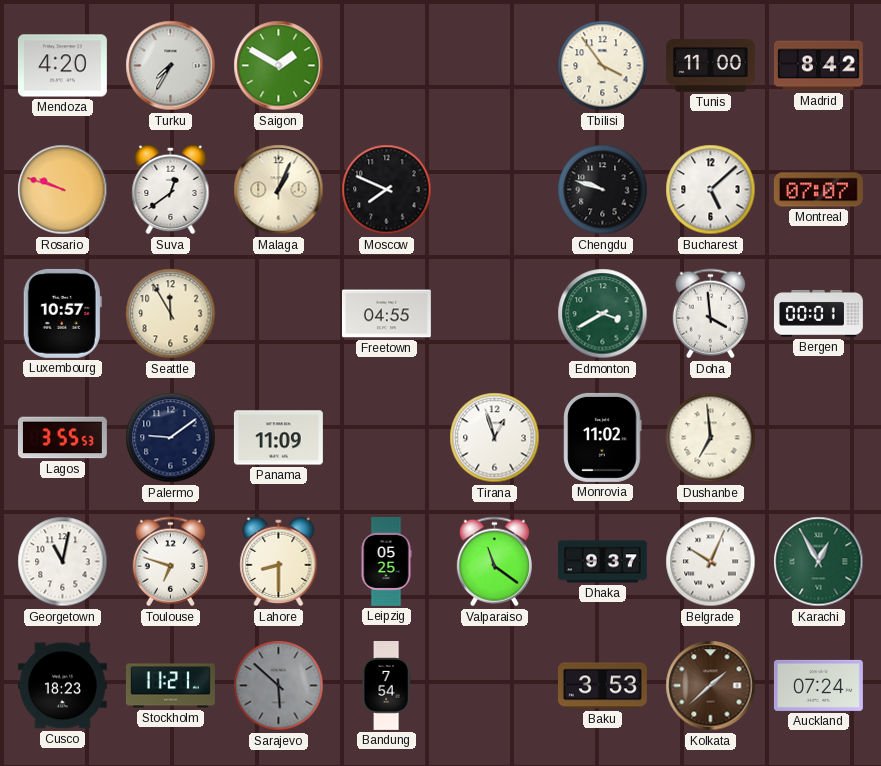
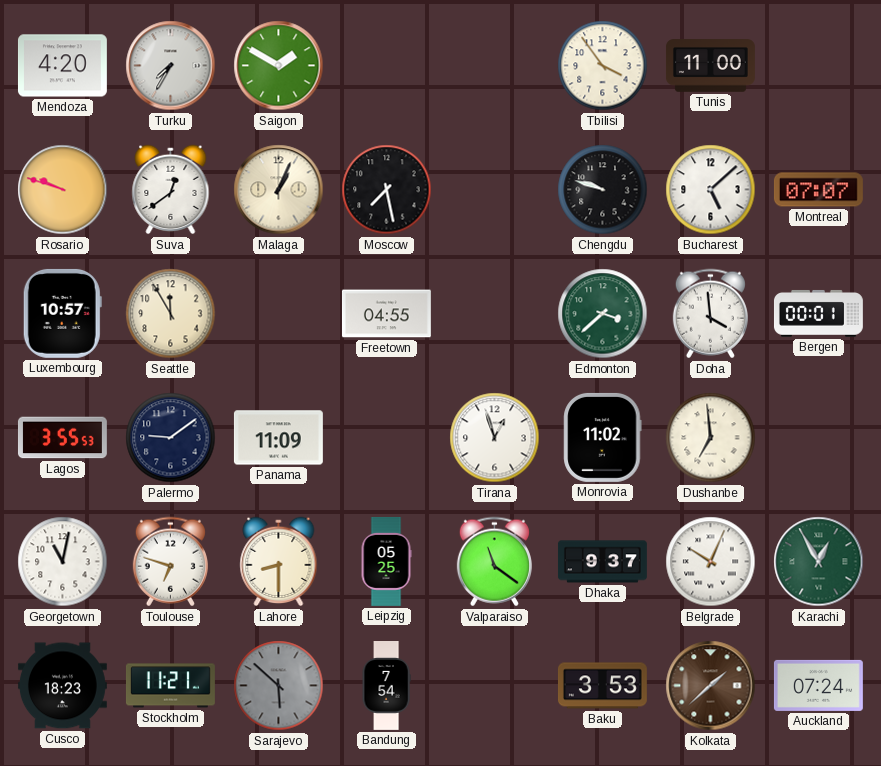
Madrid: 8:42 -> none
Moscow: 7:49 -> 7:28
Edmonton: 3:40 -> 3:38
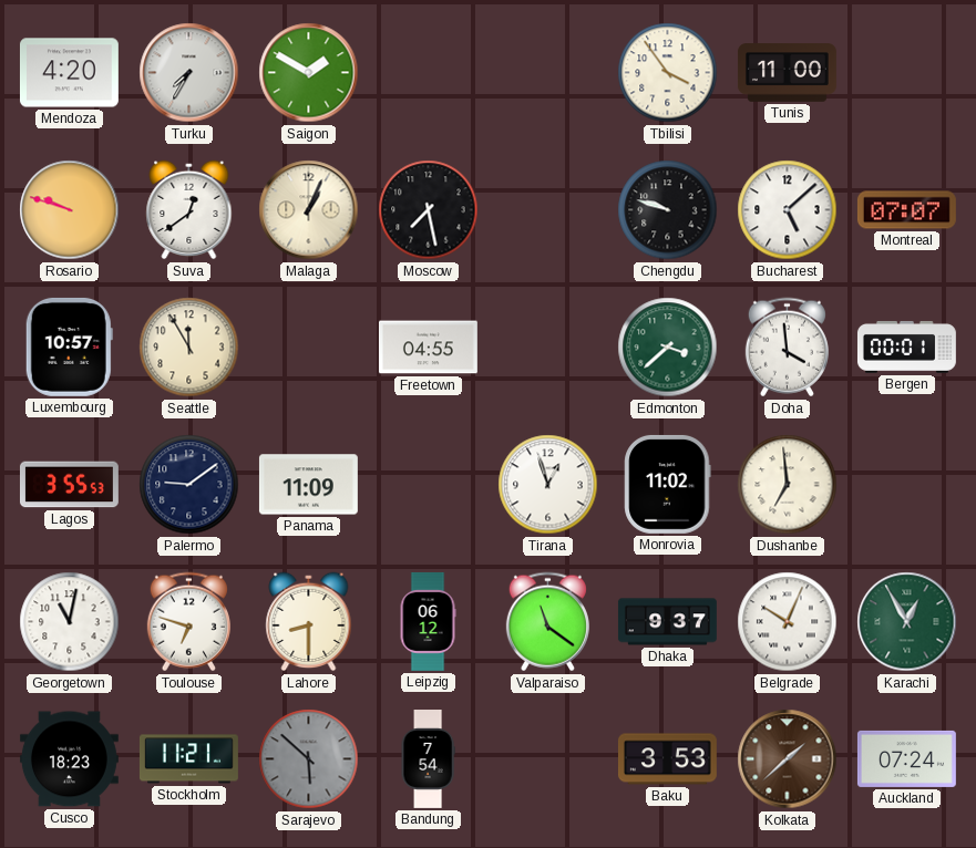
Leipzig: 05:25 -> 06:12
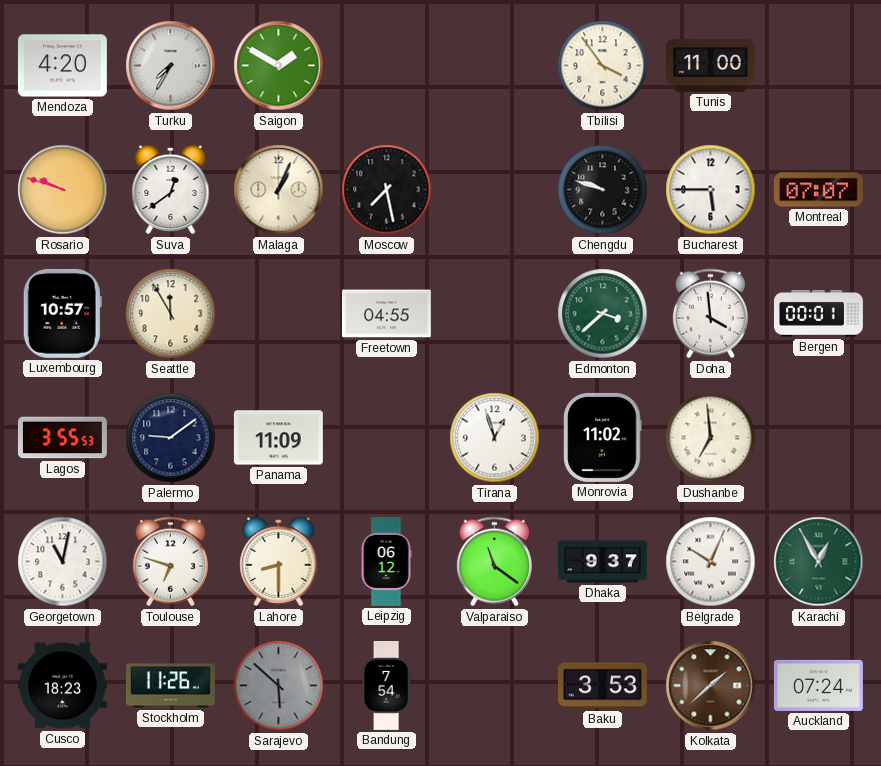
Bucharest: 5:08 -> 5:45
Stockholm: 11:21 -> 11:26
